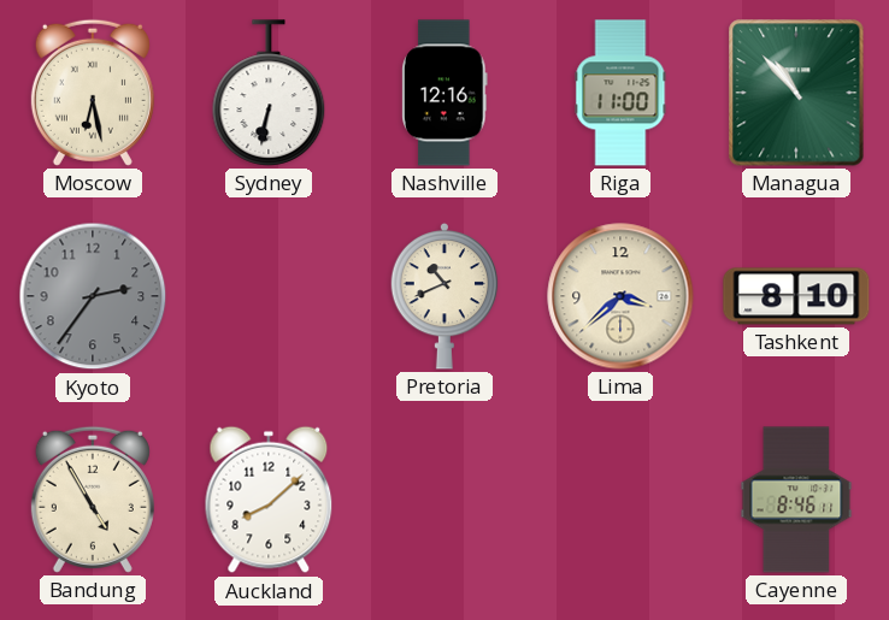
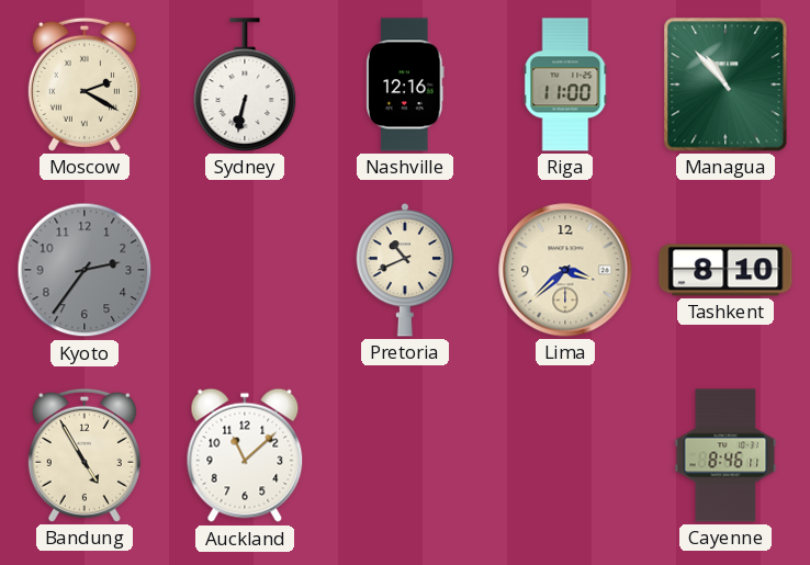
Moscow: 6:28 -> 2:20
Auckland: 8:08 -> 11:08
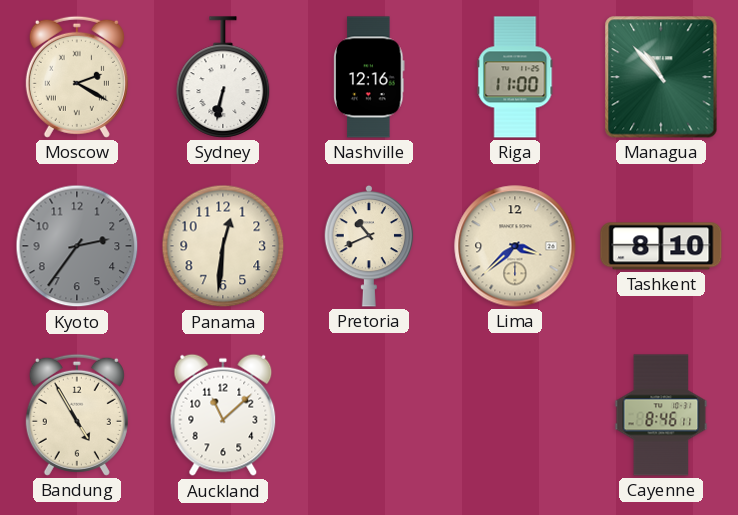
Panama: none -> 12:31
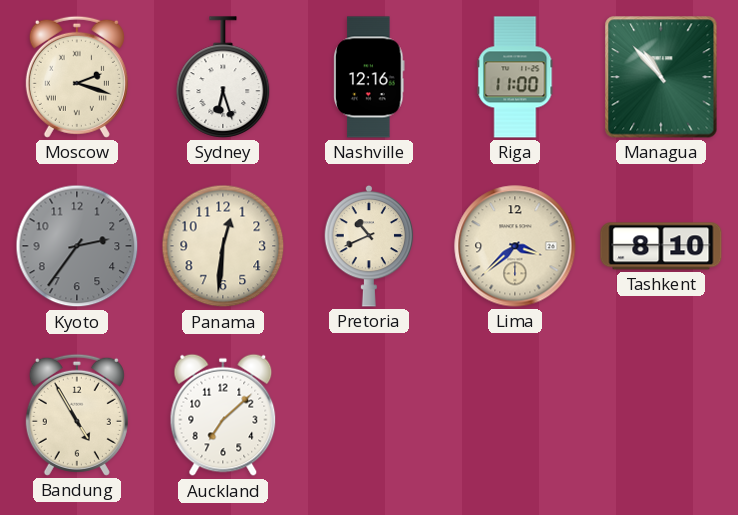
Moscow: 2:20 -> 2:18
Sydney: 6:32 -> 6:27
Auckland: 11:08 -> 7:08
Cayenne: 8:46 -> none
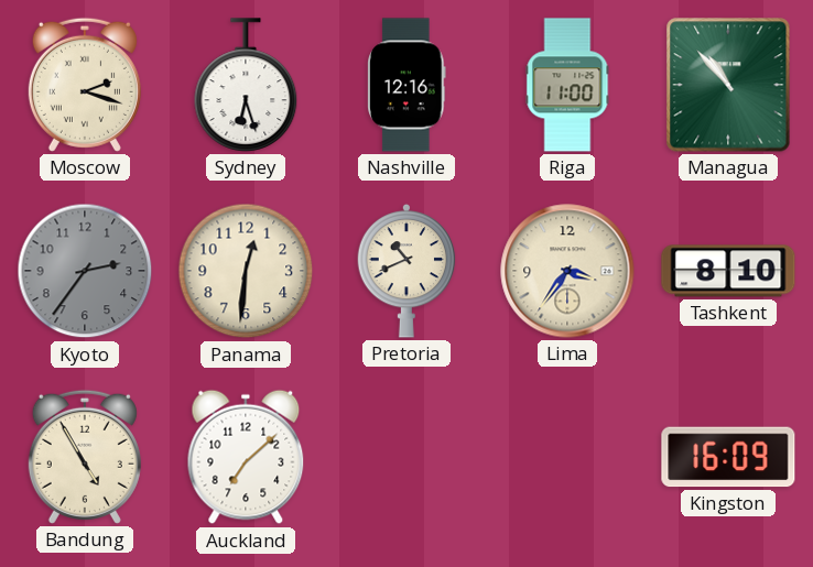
Lima: 3:38 -> 3:36
Kingston: none -> 16:09
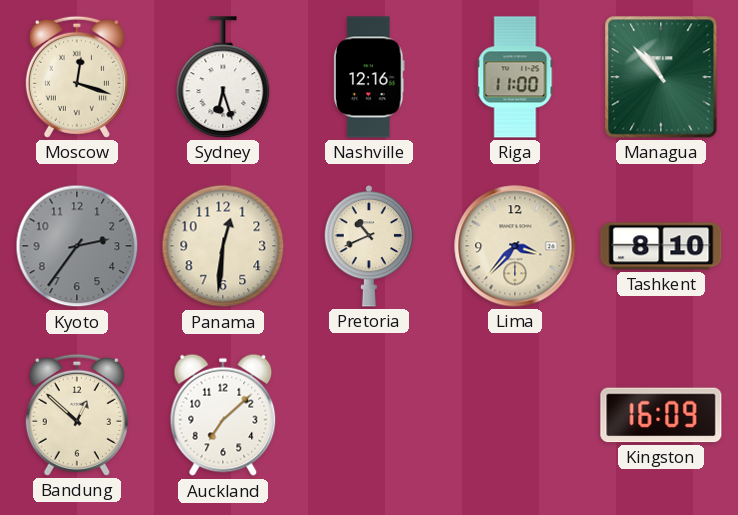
Moscow: 2:18 -> 12:18
Lima: 3:36 -> 3:37
Bandung: 4:55 -> 12:52
